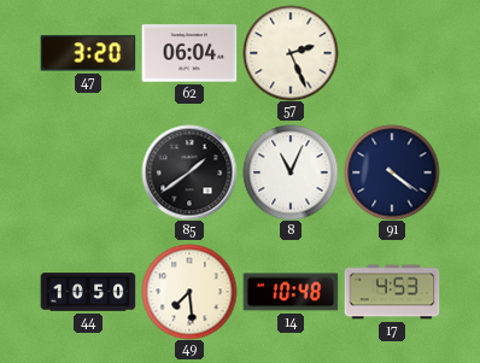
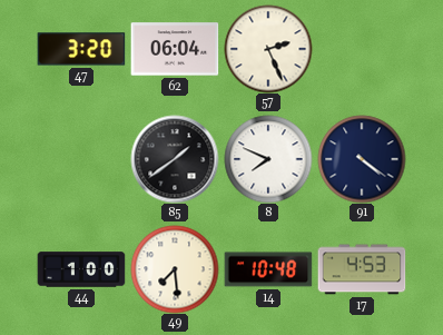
8: 11:04 -> 7:49
44: 10:50 -> 1:00
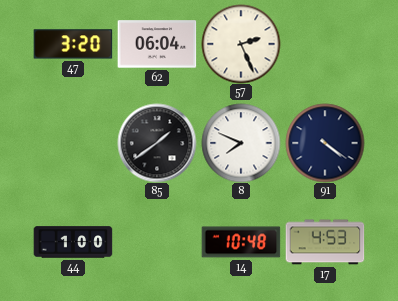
49: 7:29 -> none
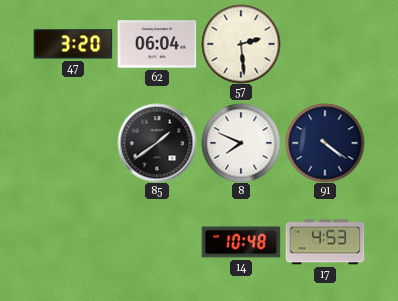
57: 2:26 -> 2:29
44: 1:00 -> none
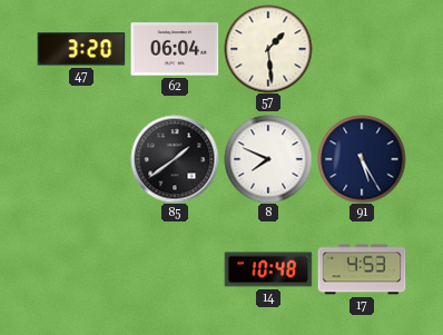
57: 2:29 -> 1:29
91: 4:21 -> 5:25
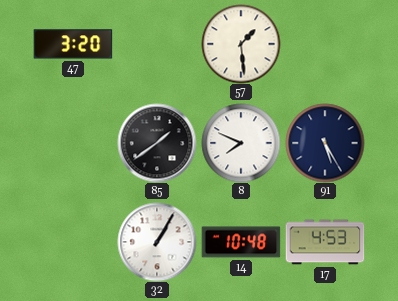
62: 06:04 -> none
32: none -> 1:05
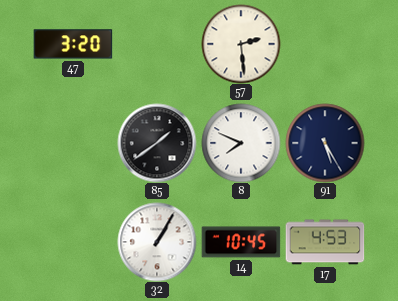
57: 1:29 -> 2:29
14: 10:48 -> 10:45
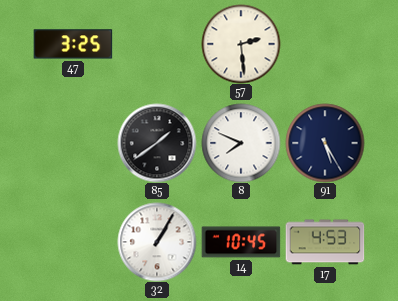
47: 3:20 -> 3:25
